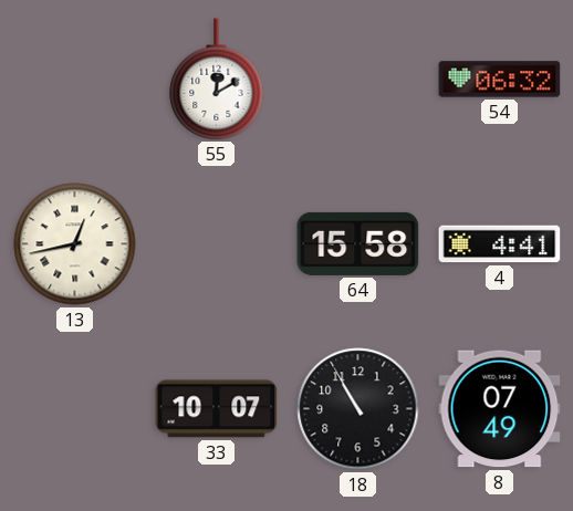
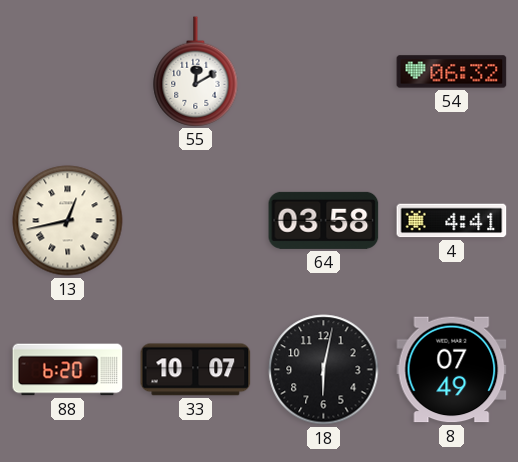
64: 15:58 -> 03:58
88: none -> 6:20
18: 10:55 -> 6:02
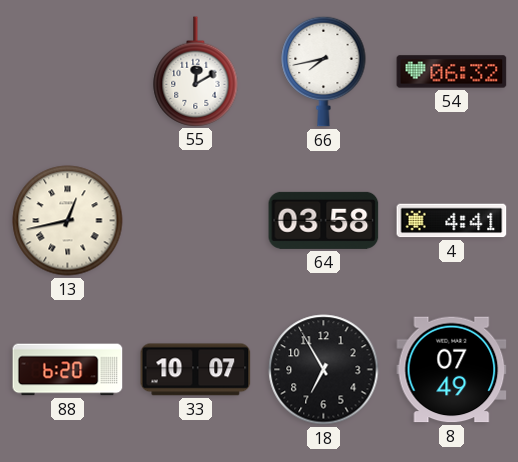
66: none -> 7:43
18: 6:02 -> 6:55
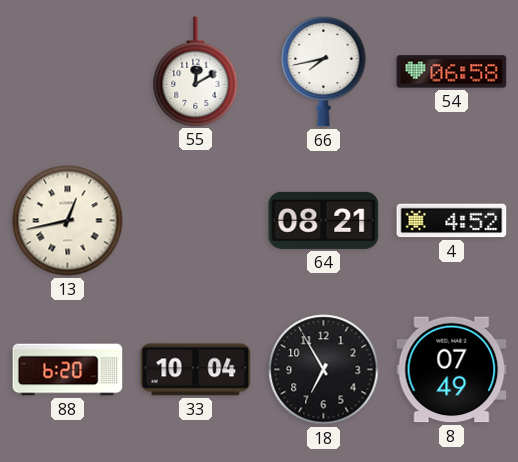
54: 06:32 -> 06:58
64: 03:58 -> 08:21
4: 4:41 -> 4:52
33: 10:07 -> 10:04
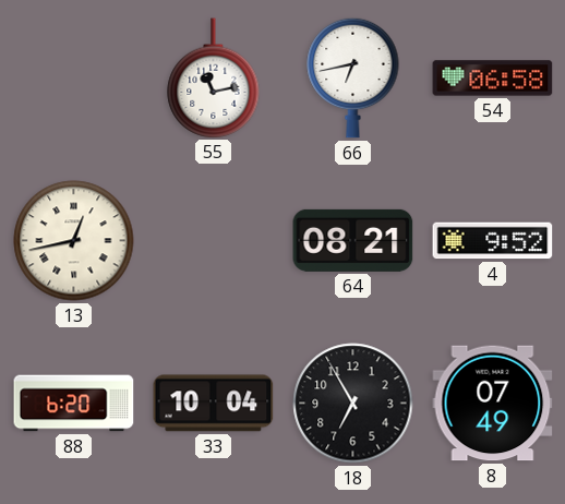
55: 12:10 -> 11:13
66: 7:43 -> 6:43
4: 4:52 -> 9:52
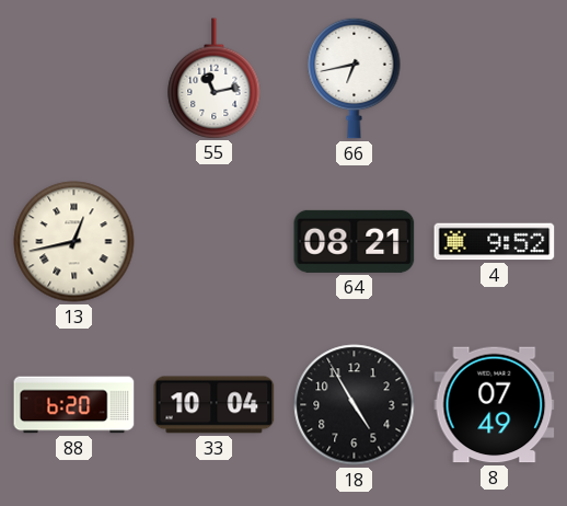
54: 06:58 -> none
18: 6:55 -> 4:55
